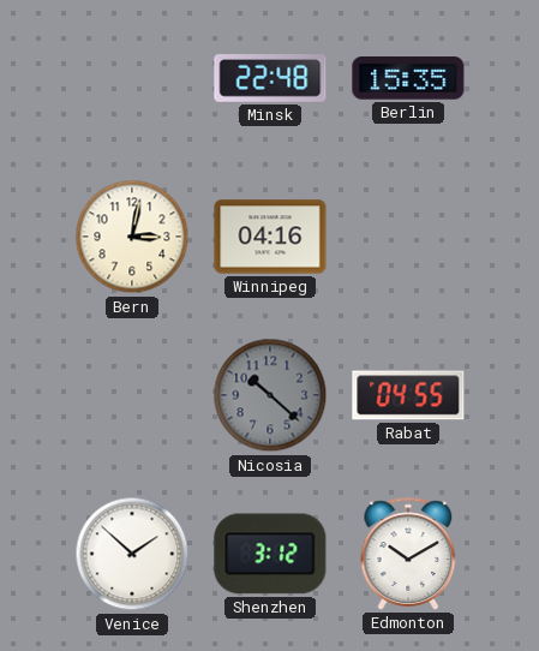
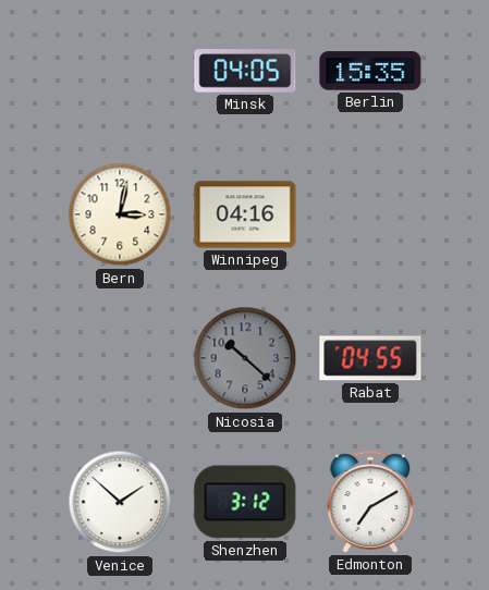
Minsk: 22:48 -> 04:05
Edmonton: 10:10 -> 7:10
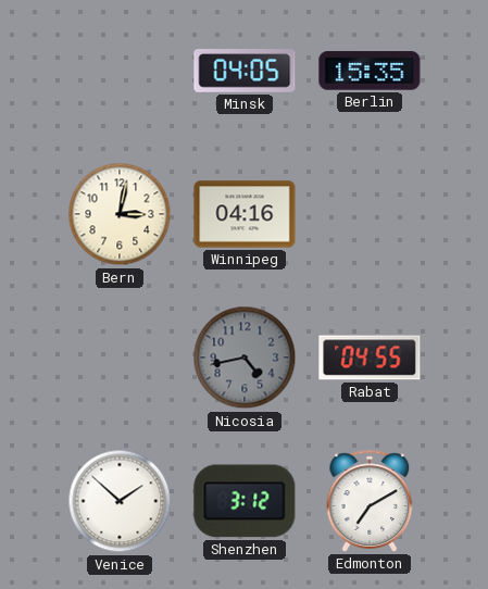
Nicosia: 10:22 -> 4:43
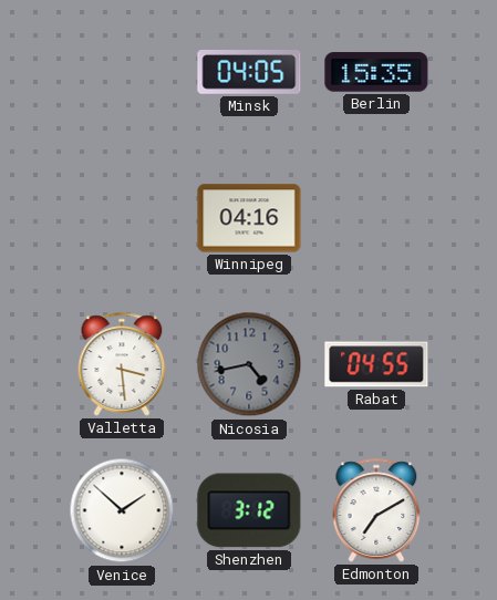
Bern: 3:02 -> none
Valletta: none -> 3:29
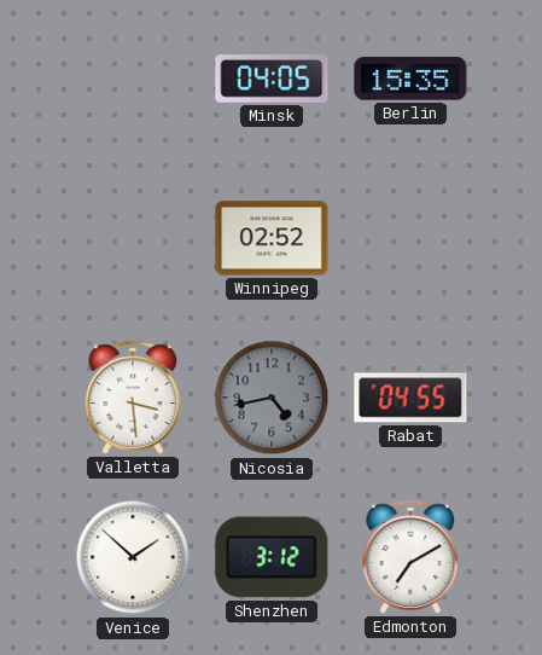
Winnipeg: 04:16 -> 02:52
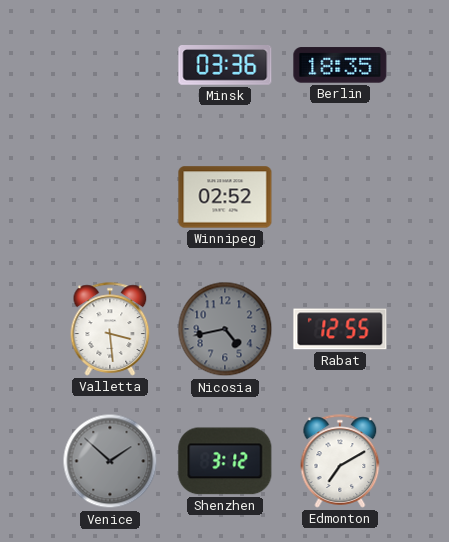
Minsk: 04:05 -> 03:36
Berlin: 15:35 -> 18:35
Rabat: 04:55 -> 12:55
Venice dial: white -> grey
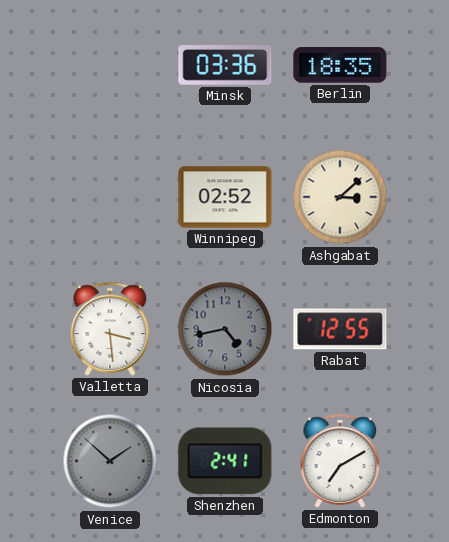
Ashgabat: none -> 3:08
Shenzhen: 3:12 -> 2:41
